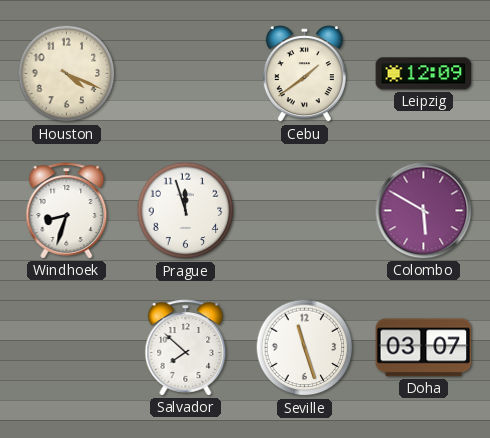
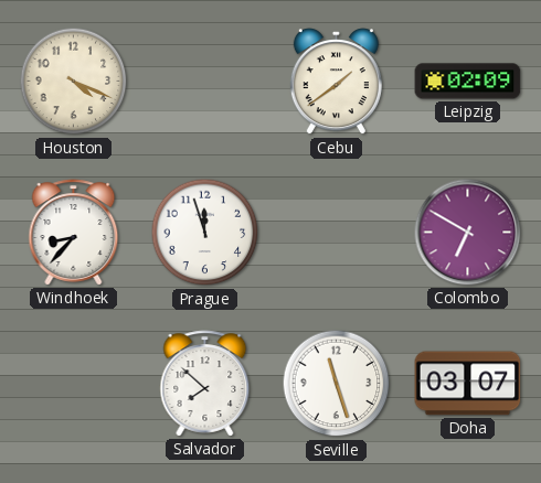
Leipzig: 12:09 -> 02:09
Windhoek: 8:33 -> 8:37
Colombo: 5:50 -> 6:50
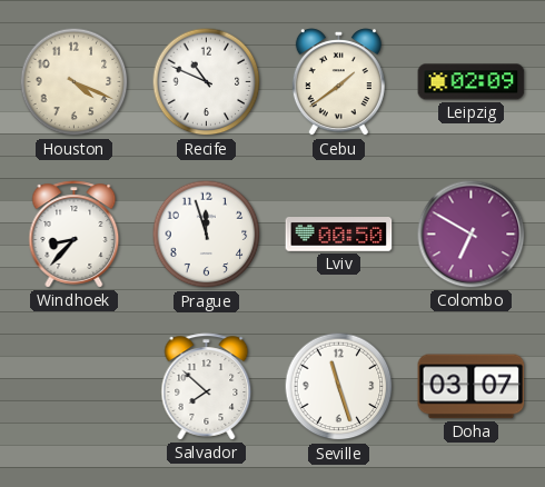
Recife: none -> 10:49
Lviv: none -> 00:50
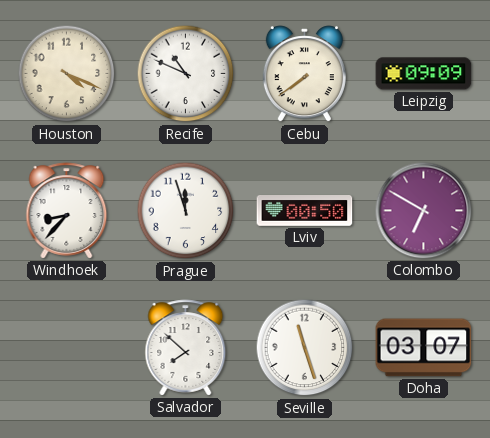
Cebu: 1:39 -> 7:39
Leipzig: 02:09 -> 09:09
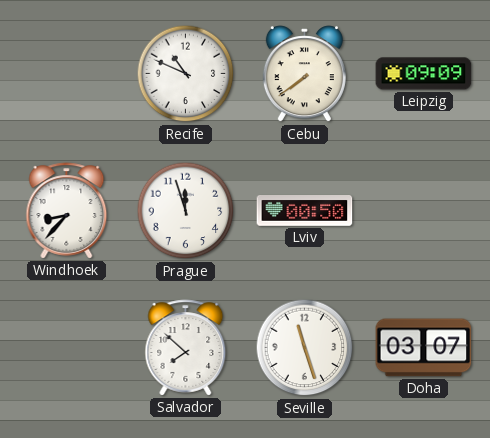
Houston: 4:19 -> none
Colombo: 6:50 -> none
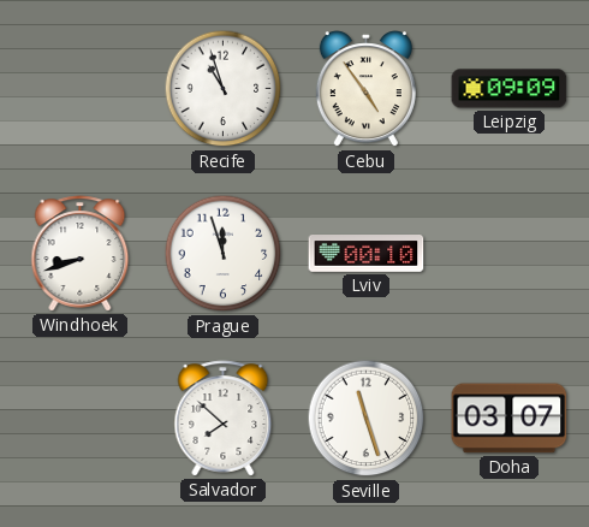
Recife: 10:49 -> 10:57
Cebu: 7:39 -> 4:54
Windhoek: 8:37 -> 8:42
Lviv: 00:50 -> 00:10
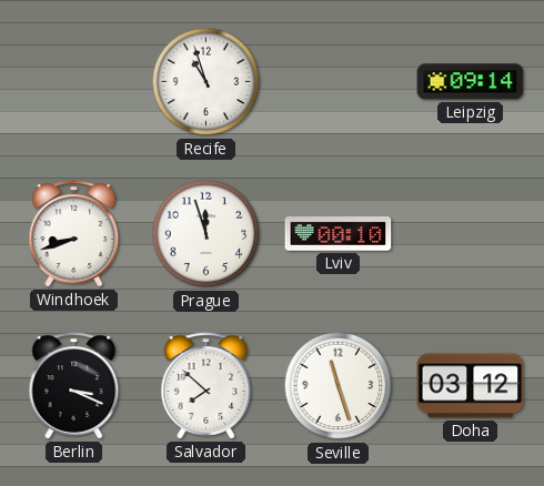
Cebu: 4:54 -> none
Leipzig: 09:09 -> 09:14
Berlin: none -> 3:19
Doha: 03:07 -> 03:12
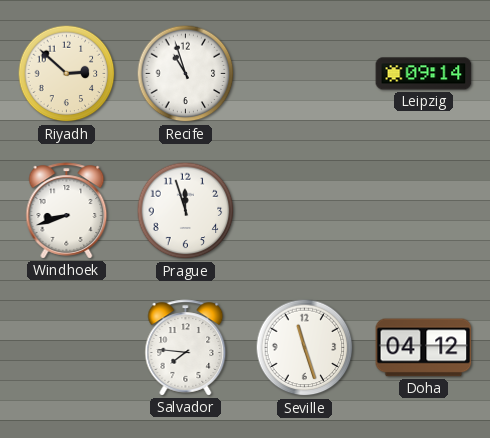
Riyadh: none -> 2:52
Lviv: 00:10 -> none
Berlin: 3:19 -> none
Salvador: 7:52 -> 7:46
Doha: 03:12 -> 04:12
